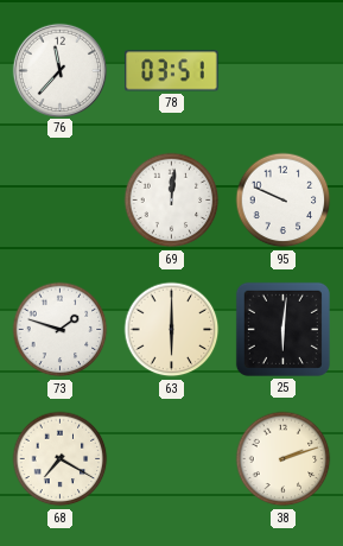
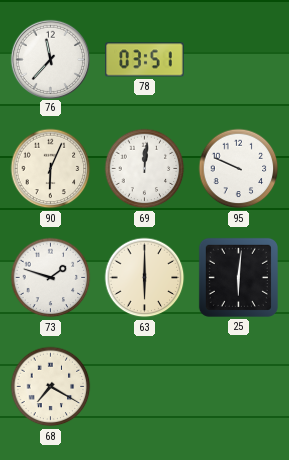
90: none -> 6:04
38: 2:12 -> none
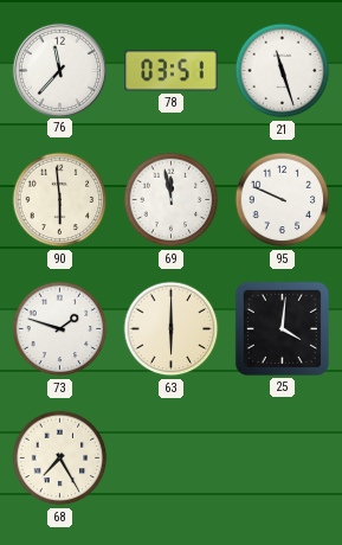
21: none -> 11:27
90: 6:04 -> 5:59
69: 12:01 -> 11:58
25: 6:01 -> 4:01
68: 7:20 -> 7:25
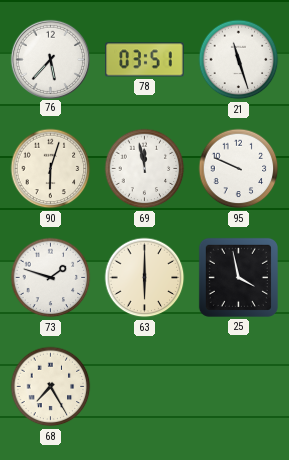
76: 11:37 -> 5:37
90: 5:59 -> 6:03
25: 4:01 -> 3:58
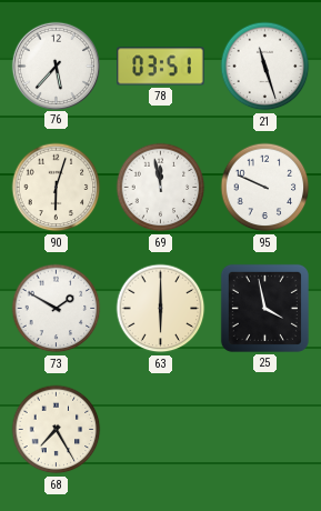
73: 1:48 -> 1:50
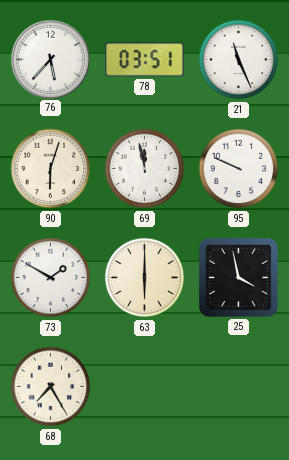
21: 11:27 -> 11:26
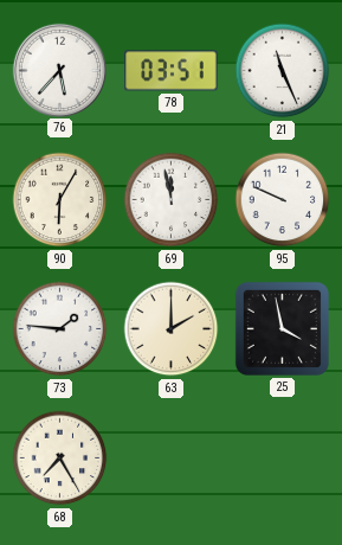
90: 6:03 -> 6:05
73: 1:50 -> 1:46
63: 6:00 -> 2:00
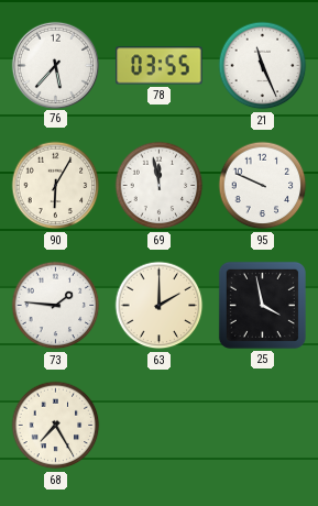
78: 03:51 -> 03:55
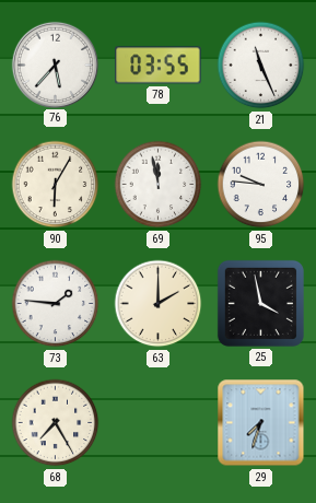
95: 9:49 -> 9:46
29: none -> 7:33
